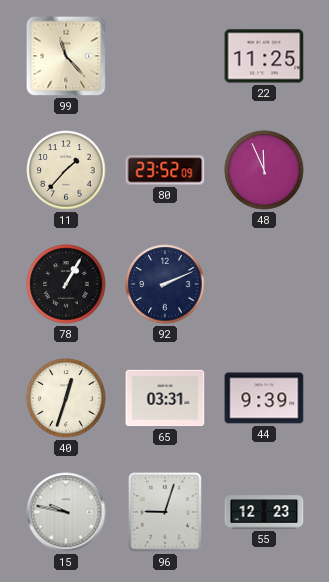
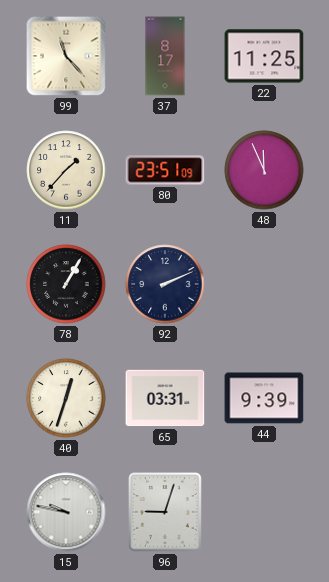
37: none -> 8:17
80: 23:52 -> 23:51
55: 12:23 -> none
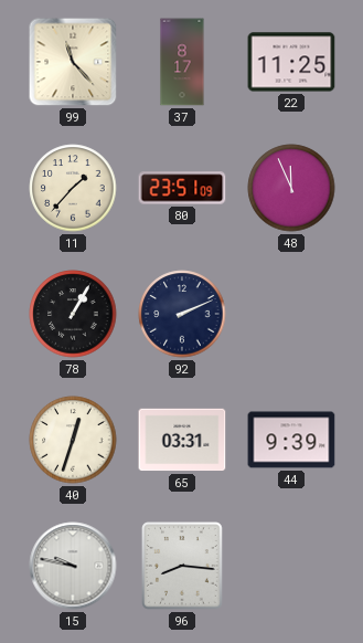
96: 9:03 -> 8:16
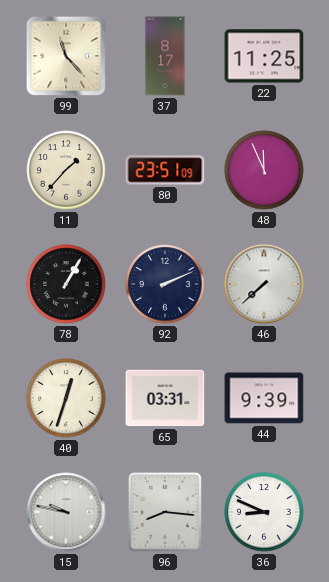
46: none -> 7:38
36: none -> 8:49
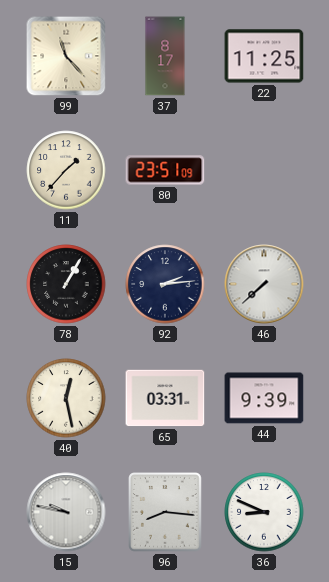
48: 11:56 -> none
92: 2:11 -> 2:14
40: 12:33 -> 12:28
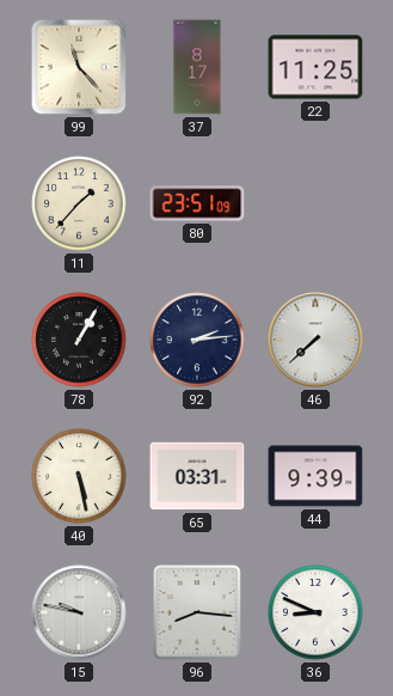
40: 12:28 -> 5:28
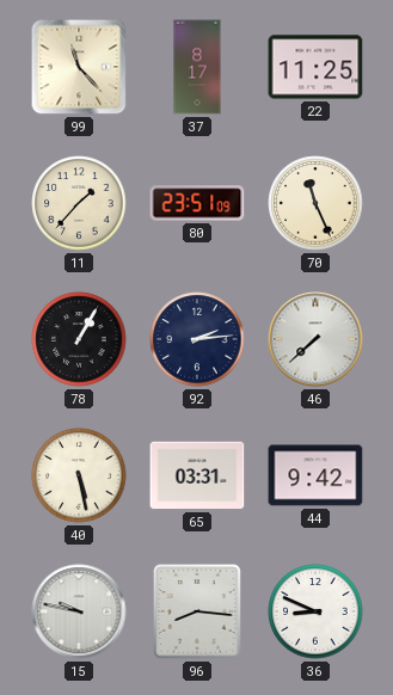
70: none -> 11:26
44: 9:39 -> 9:42
